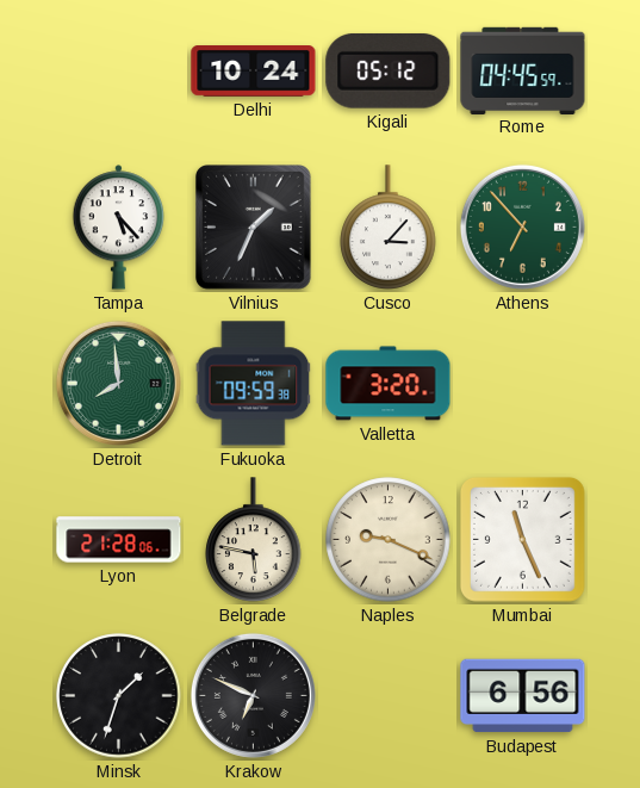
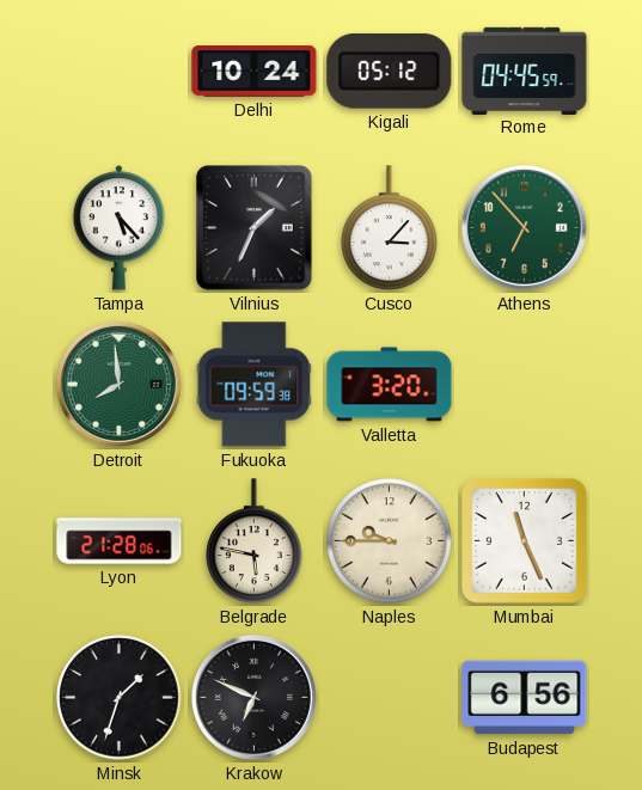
Naples: 9:19 -> 9:45
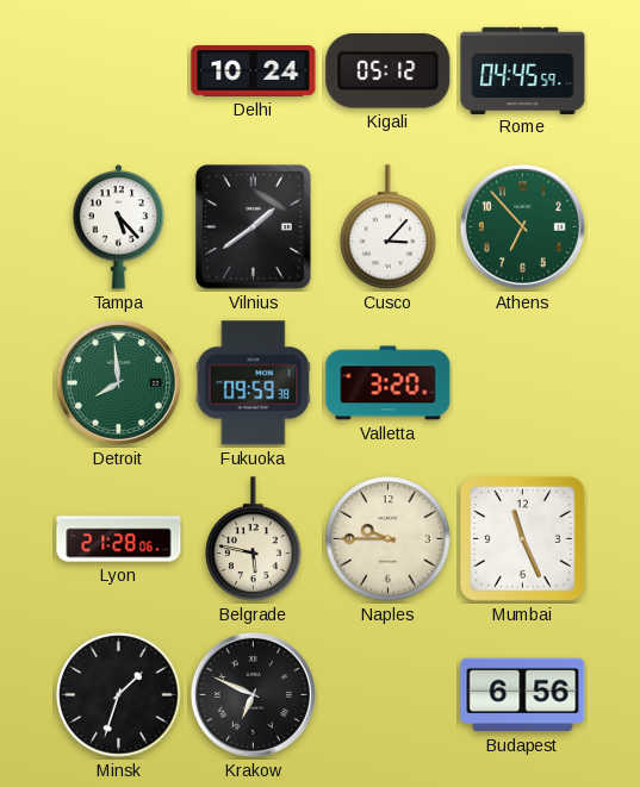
Vilnius: 1:34 -> 1:39
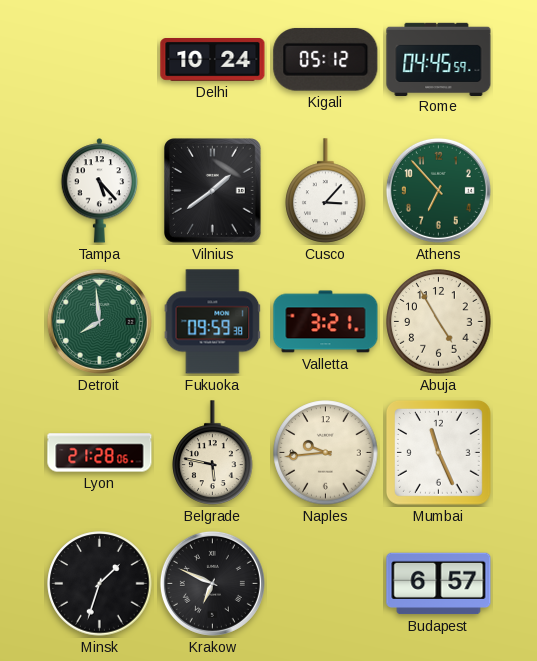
Valletta: 3:20 -> 3:21
Abuja: none -> 4:55
Naples: 9:45 -> 9:44
Budapest: 6:56 -> 6:57
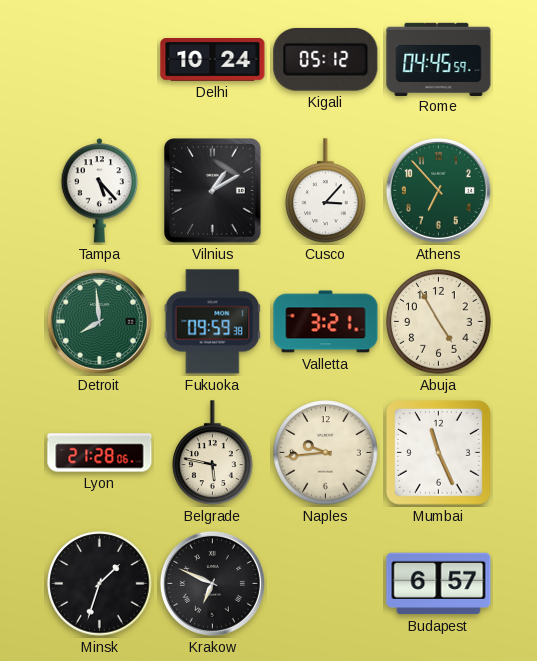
Vilnius: 1:39 -> 1:10
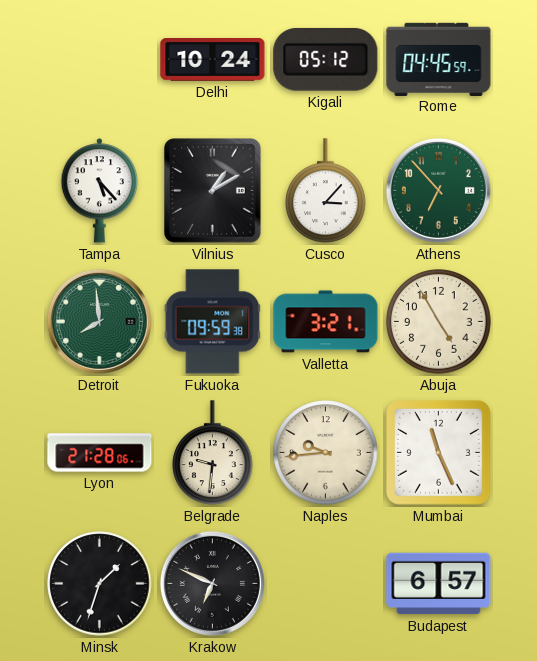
Belgrade: 5:47 -> 9:31
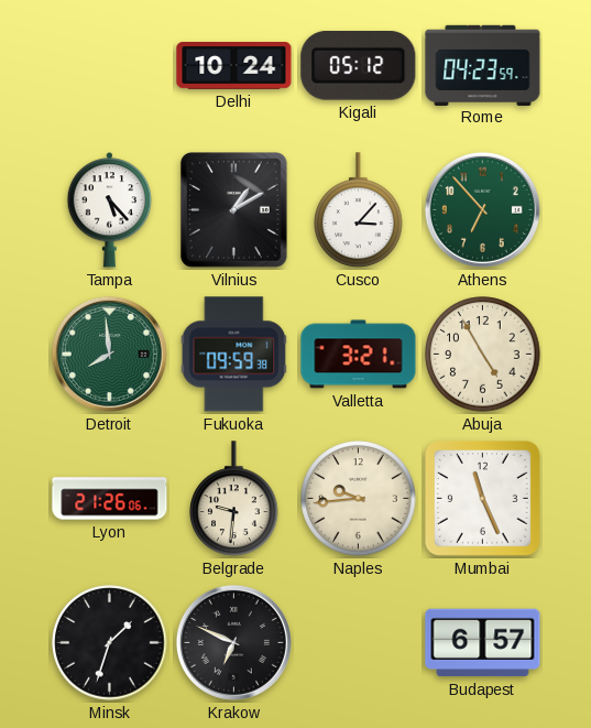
Rome: 04:45 -> 04:23
Lyon: 21:28 -> 21:26
